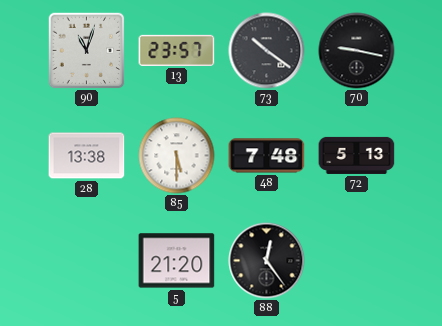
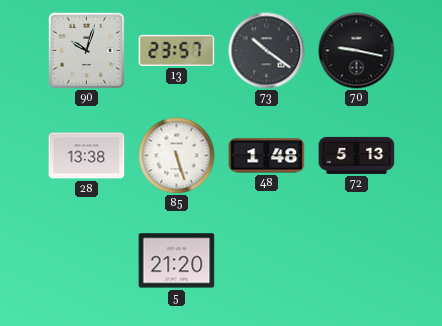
90: 11:03 -> 10:03
85: 5:30 -> 5:27
48: 7:48 -> 1:48
88: 12:24 -> none
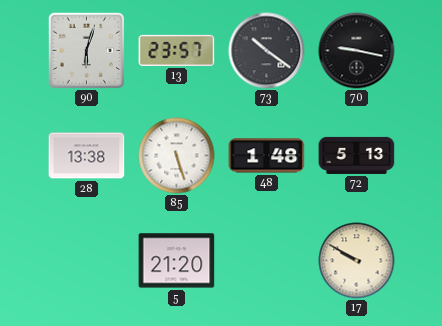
90: 10:03 -> 6:03
17: none -> 9:50
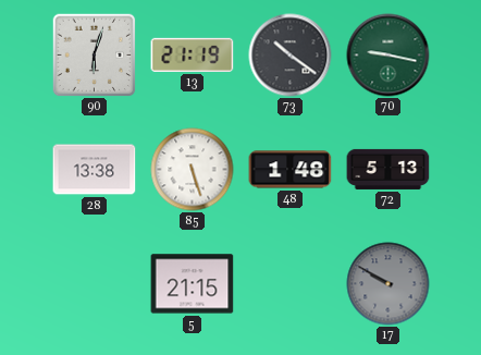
13: 23:57 -> 21:19
70 dial: black -> green
5: 21:20 -> 21:15
17 dial: cream -> grey
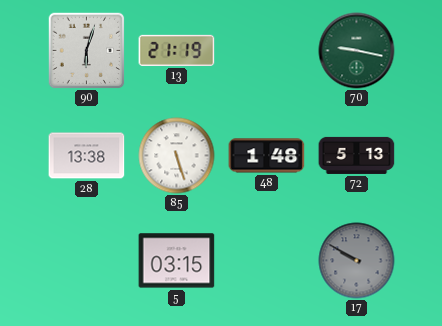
73: 10:21 -> none
5: 21:15 -> 03:15
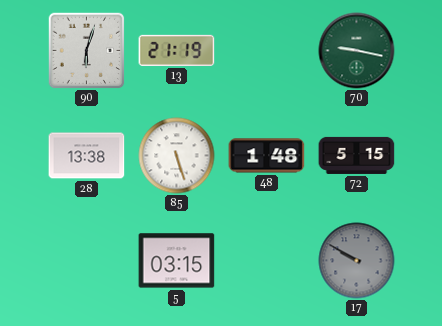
72: 5:13 -> 5:15
